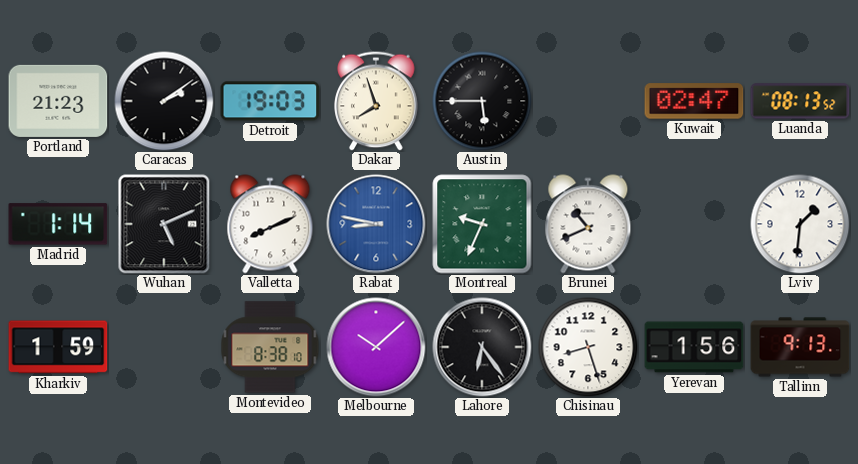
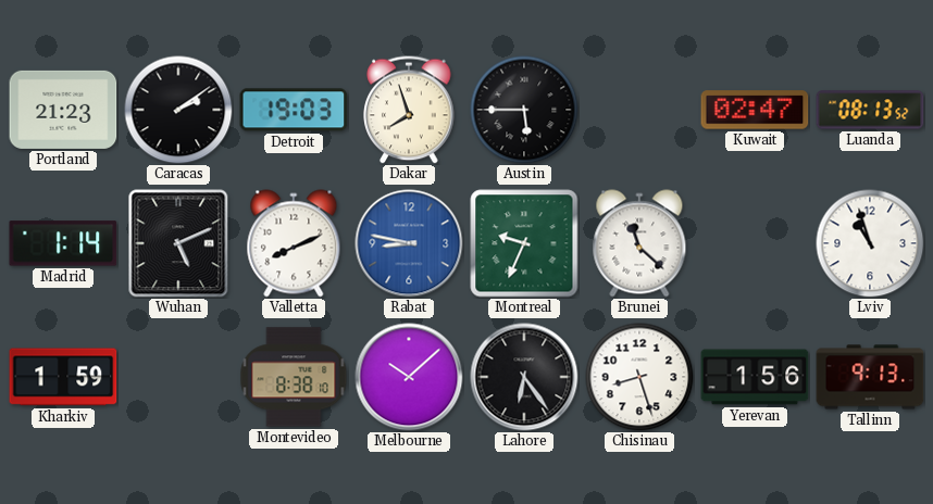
Brunei: 10:41 -> 11:22
Lviv: 1:31 -> 10:57
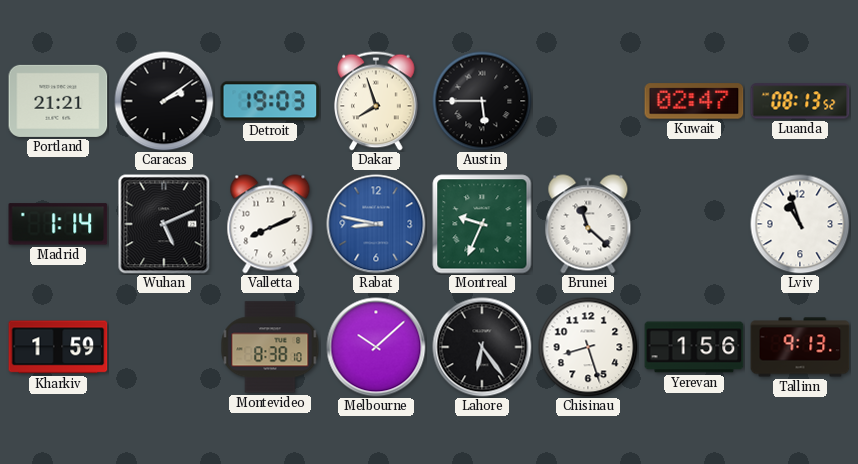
Portland: 21:23 -> 21:21
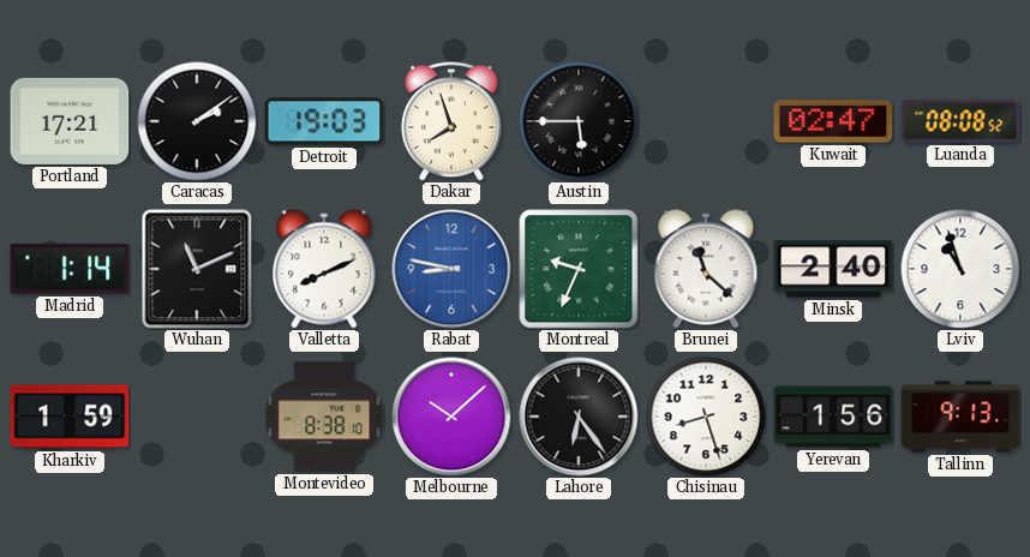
Portland: 21:21 -> 17:21
Luanda: 08:13 -> 08:08
Wuhan: 5:11 -> 11:11
Minsk: none -> 2:40
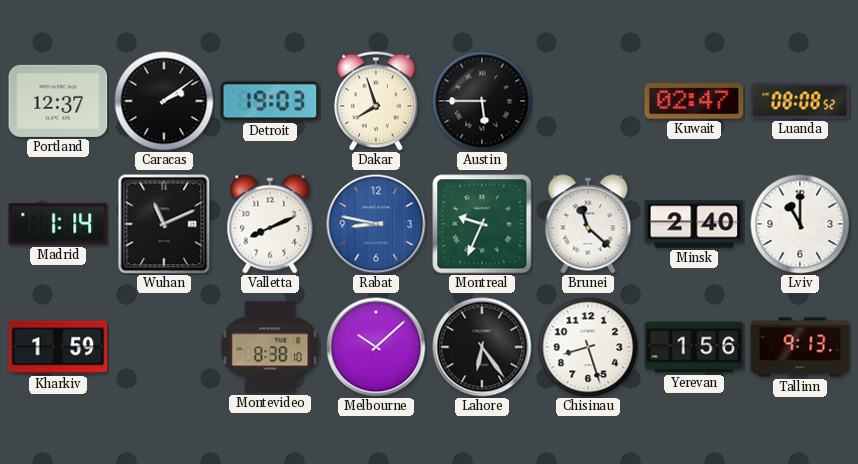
Portland: 17:21 -> 12:37
Lviv: 10:57 -> 11:00
